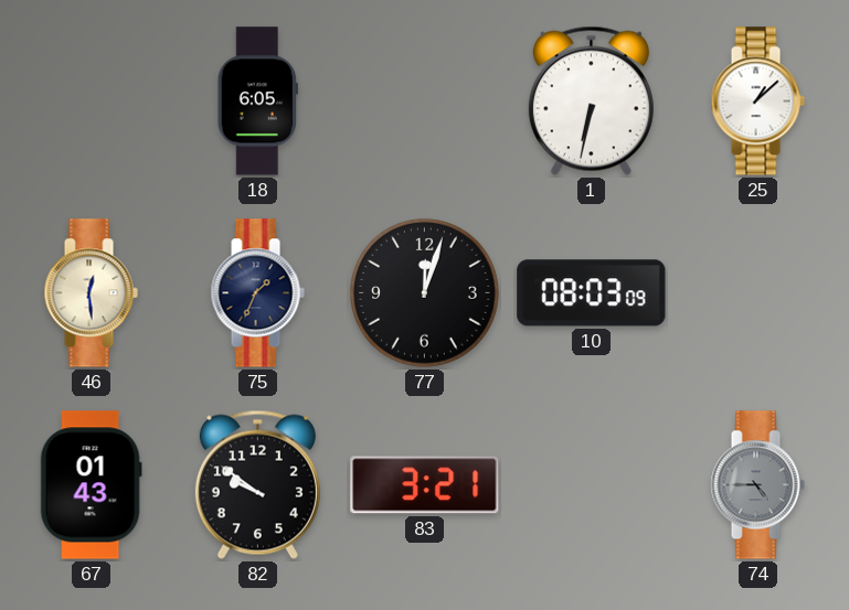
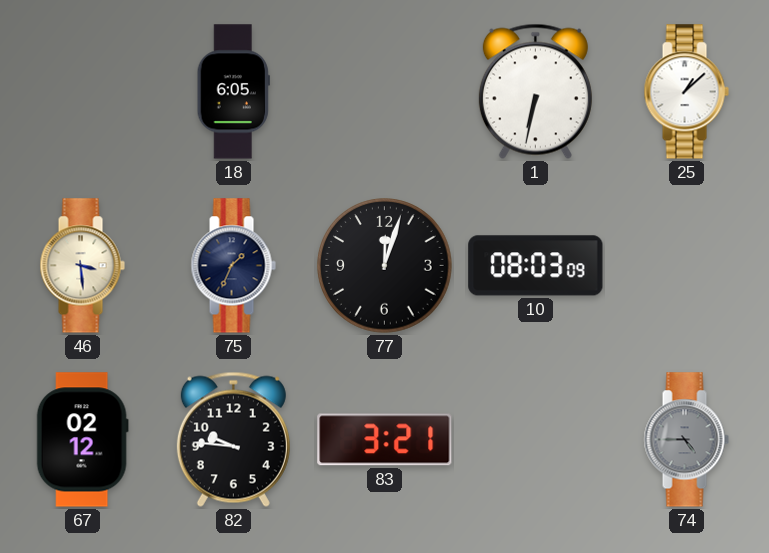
46: 12:29 -> 3:29
67: 01:43 -> 02:12
82: 9:51 -> 9:46
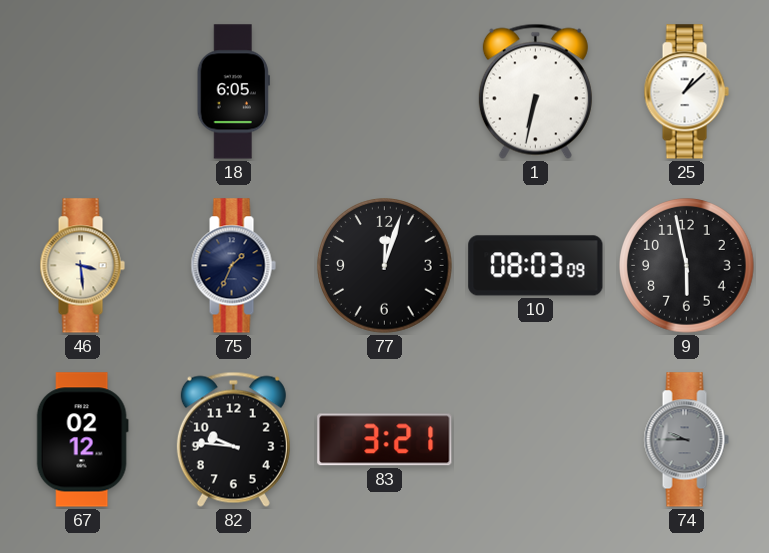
9: none -> 5:58
74: 4:45 -> 9:45
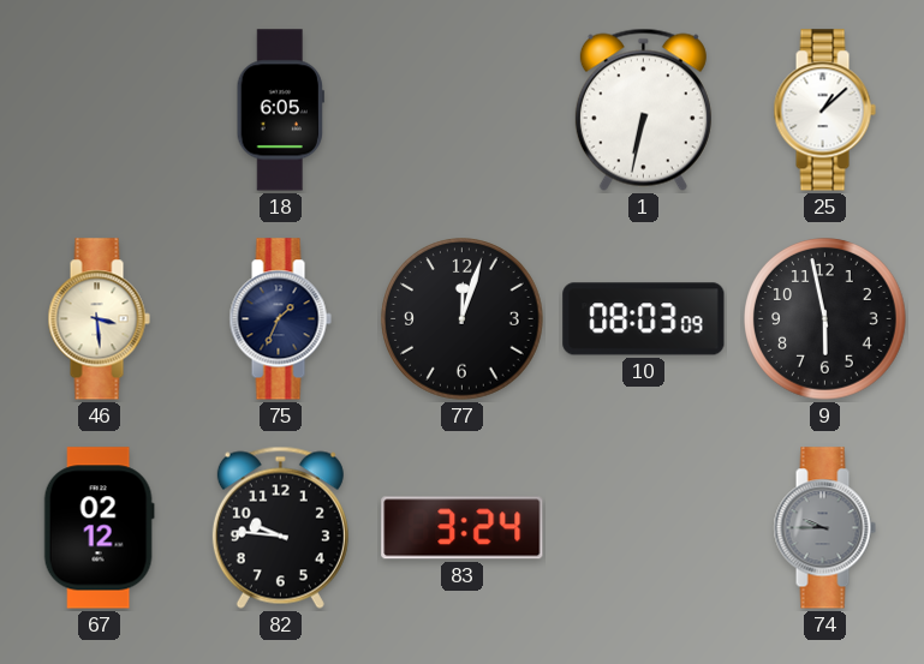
83: 3:21 -> 3:24
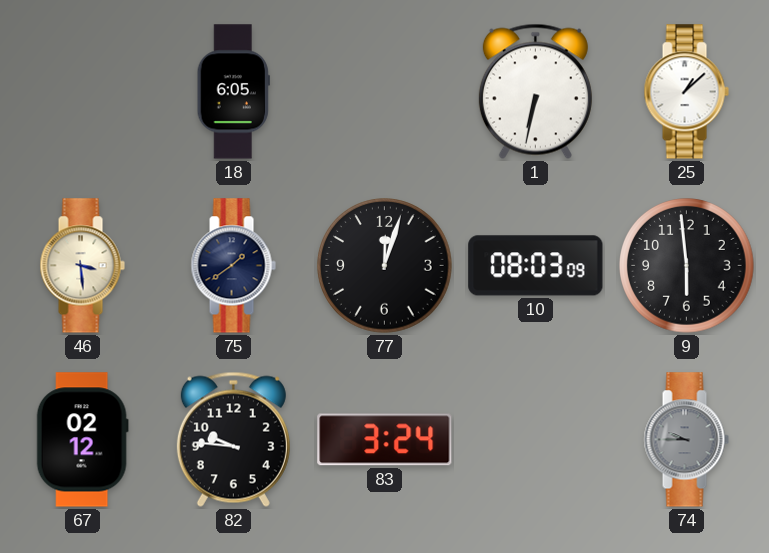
75: 1:34 -> 1:39
9: 5:58 -> 5:59
